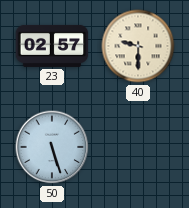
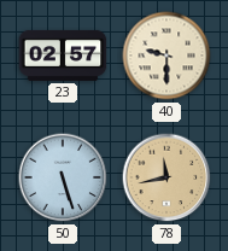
78: none -> 11:43
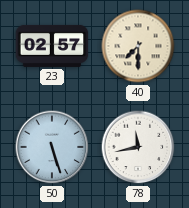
40: 9:30 -> 7:30
78 dial: champagne -> white
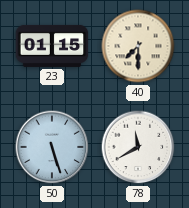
23: 02:57 -> 01:15
78: 11:43 -> 11:40
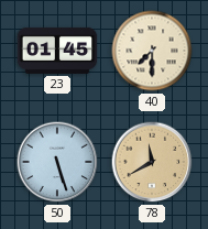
23: 01:15 -> 01:45
78 dial: white -> champagne
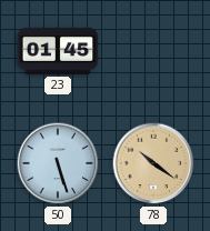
40: 7:30 -> none
78: 11:40 -> 10:21
